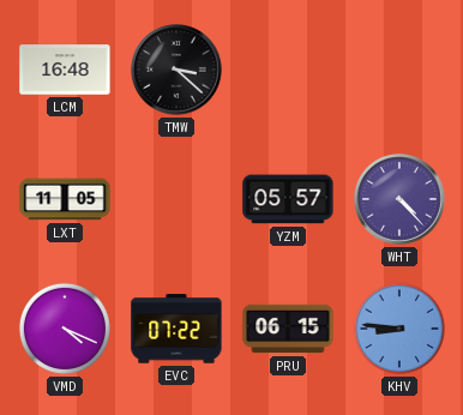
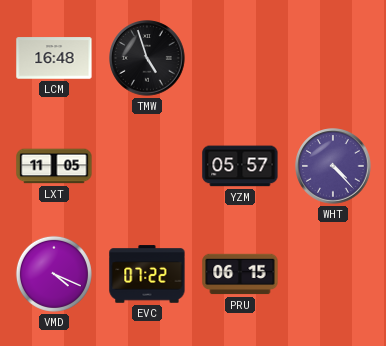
TMW: 3:22 -> 4:57
KHV: 8:46 -> none
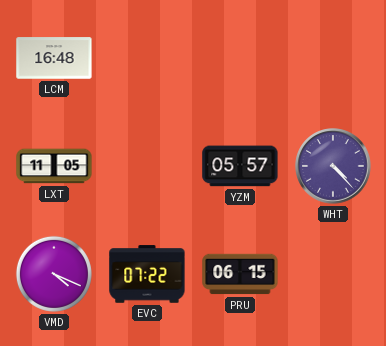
TMW: 4:57 -> none
